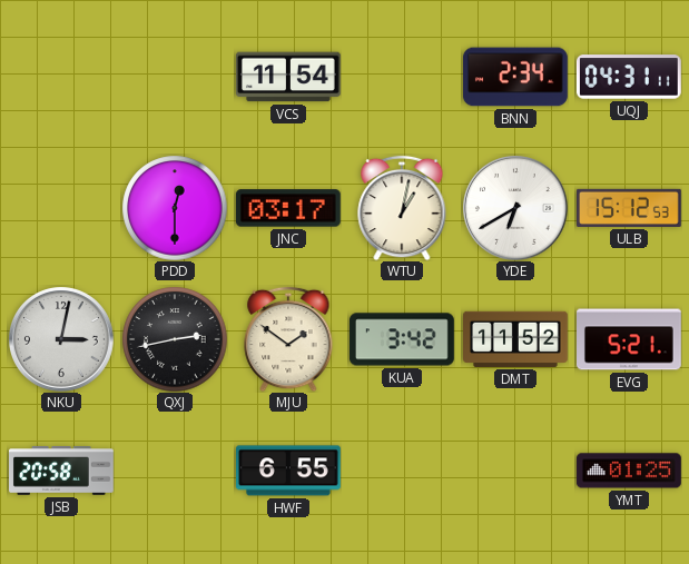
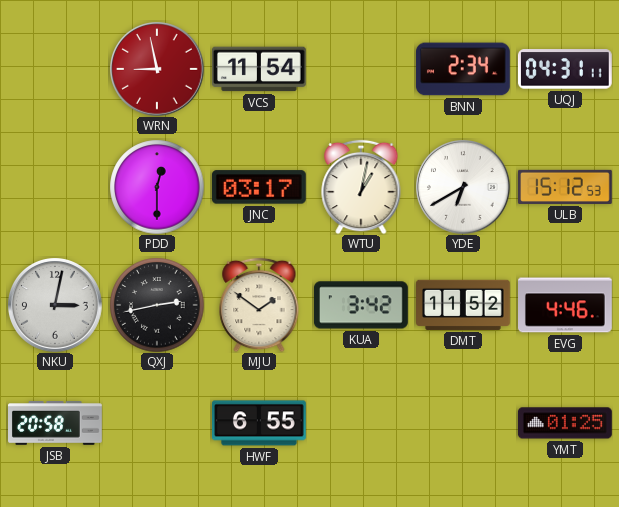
WRN: none -> 8:58
EVG: 5:21 -> 4:46
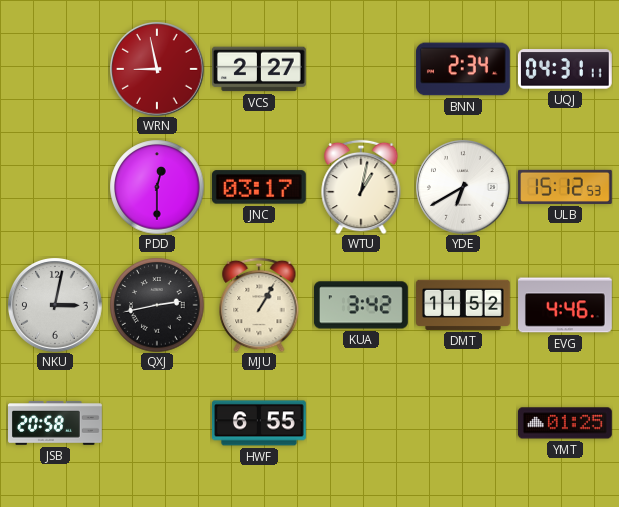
VCS: 11:54 -> 2:27
MJU: 1:51 -> 1:05
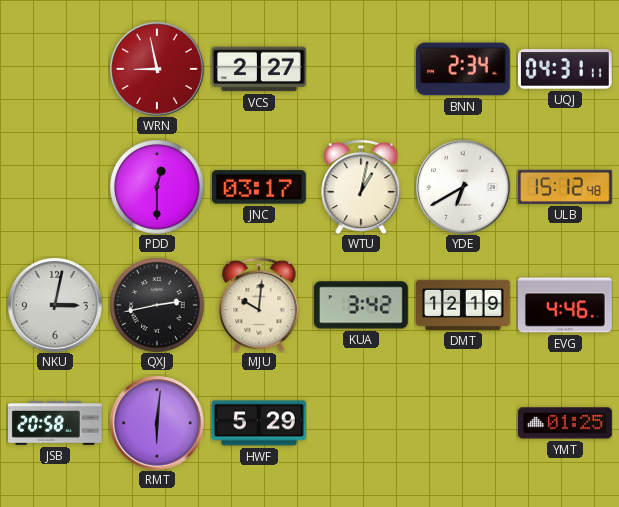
ULB: 15:12:53 -> 15:12:48
MJU: 1:05 -> 10:01
DMT: 11:52 -> 12:19
RMT: none -> 6:01
HWF: 6:55 -> 5:29
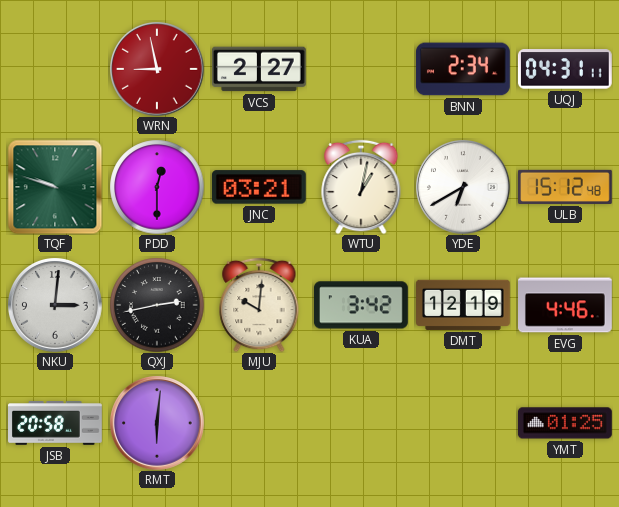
TQF: none -> 9:48
JNC: 03:17 -> 03:21
NKU: 3:02 -> 3:01
HWF: 5:29 -> none
